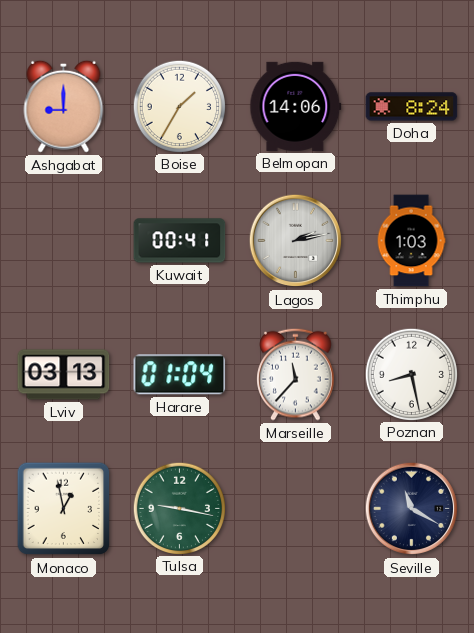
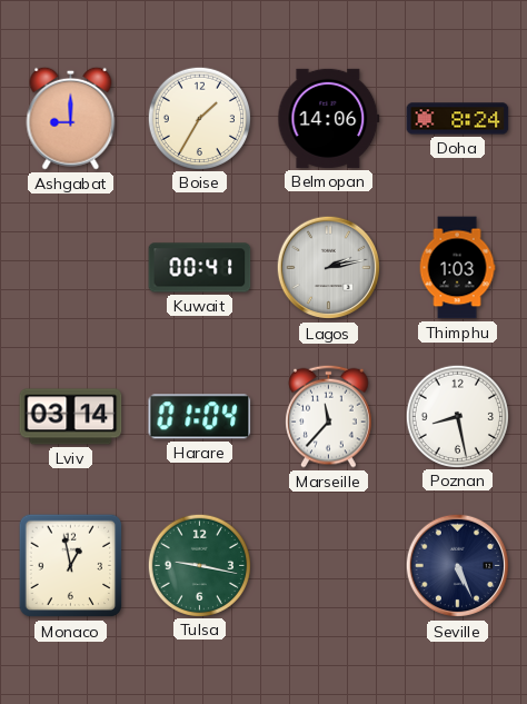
Lviv: 03:13 -> 03:14
Seville: 11:20 -> 5:26
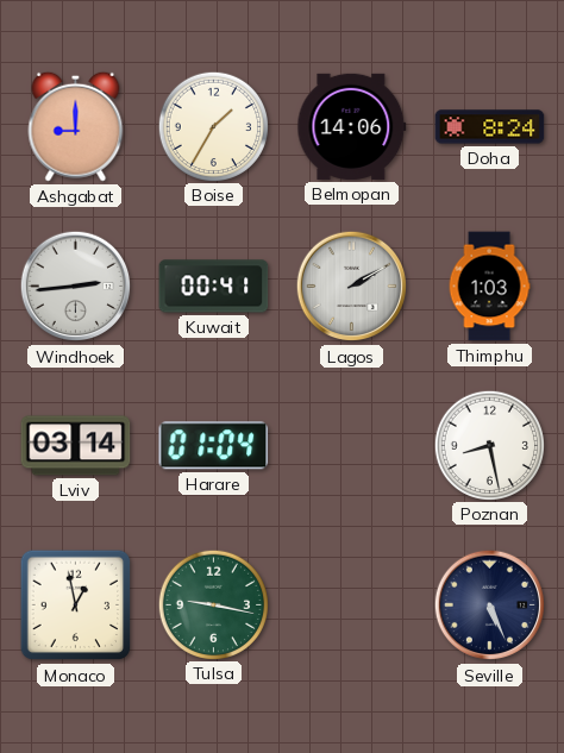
Windhoek: none -> 2:44
Lagos: 2:13 -> 2:10
Marseille: 11:37 -> none
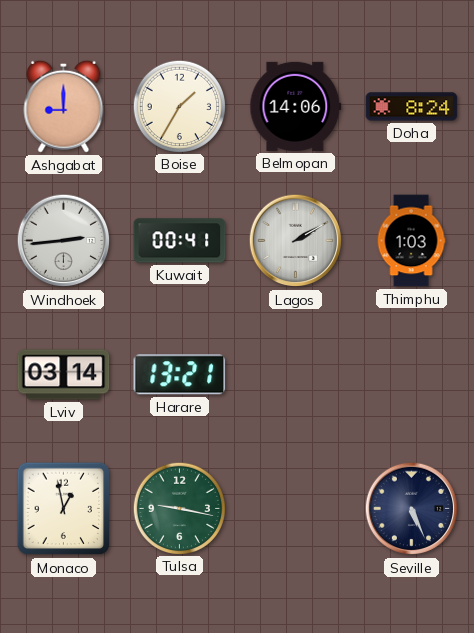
Harare: 01:04 -> 13:21
Poznan: 8:28 -> none
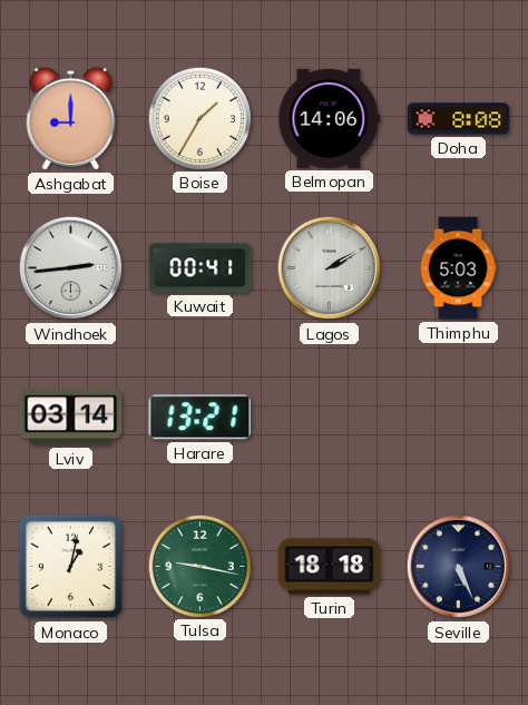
Doha: 8:24 -> 8:08
Thimphu: 1:03 -> 5:03
Monaco: 12:58 -> 1:02
Turin: none -> 18:18
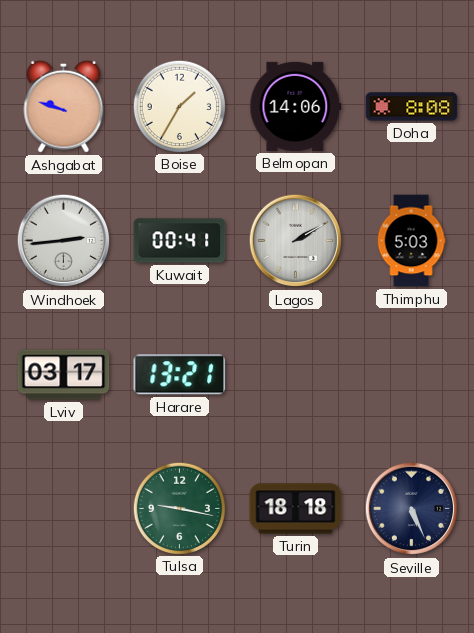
Ashgabat: 9:00 -> 9:48
Lviv: 03:14 -> 03:17
Monaco: 1:02 -> none
